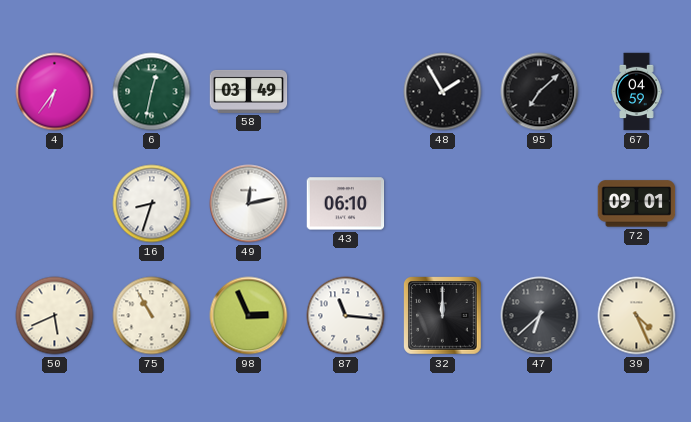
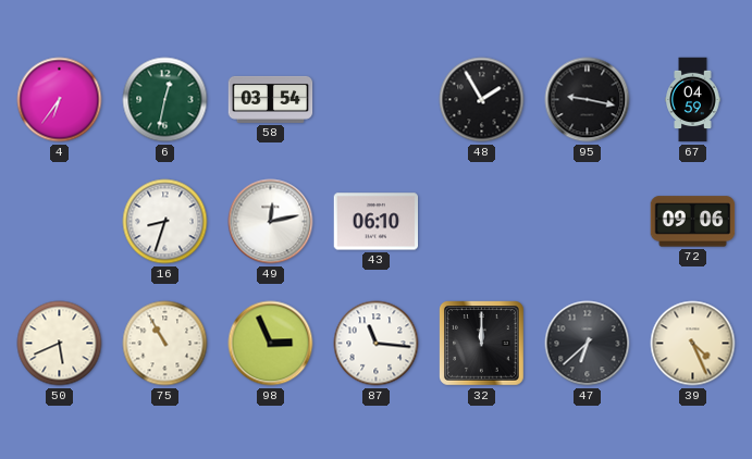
58: 03:49 -> 03:54
95: 7:08 -> 9:17
72: 09:01 -> 09:06
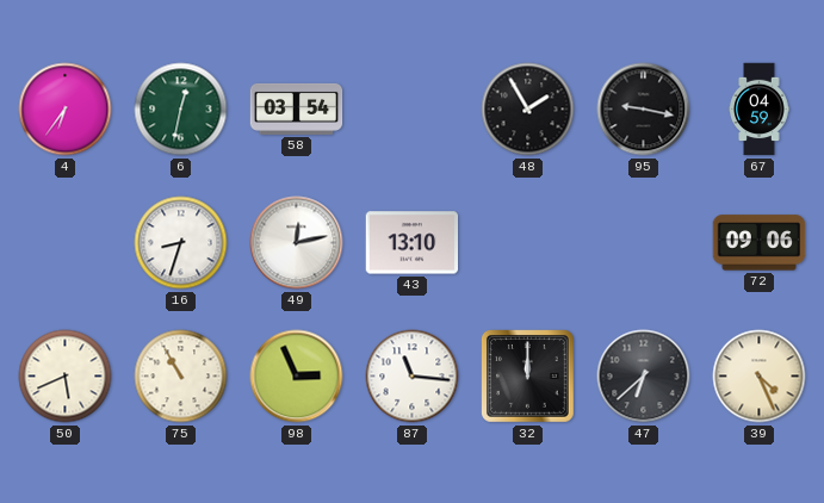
43: 06:10 -> 13:10
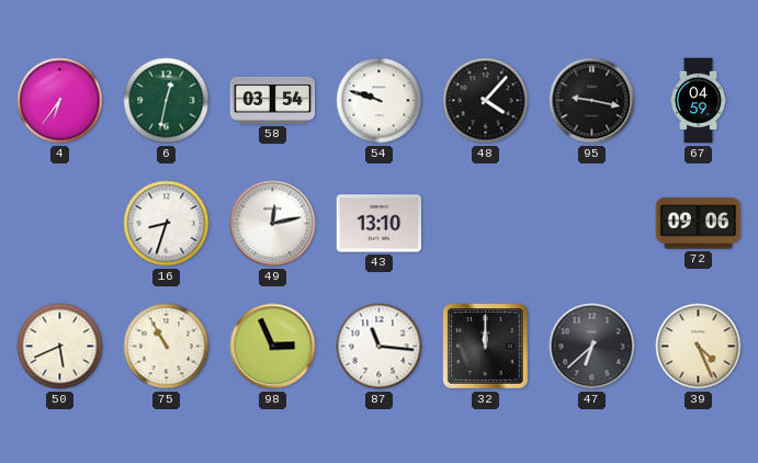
54: none -> 9:48
48: 1:55 -> 4:07
